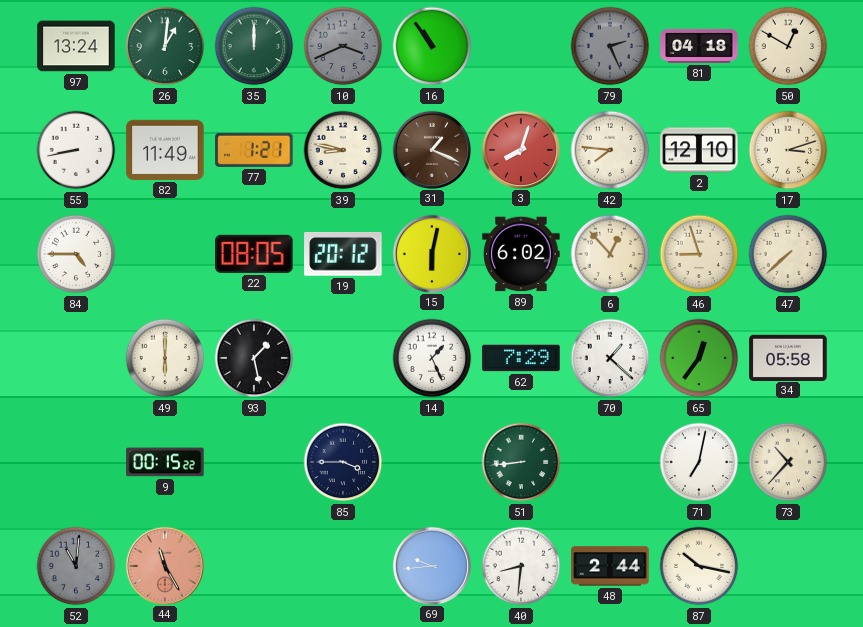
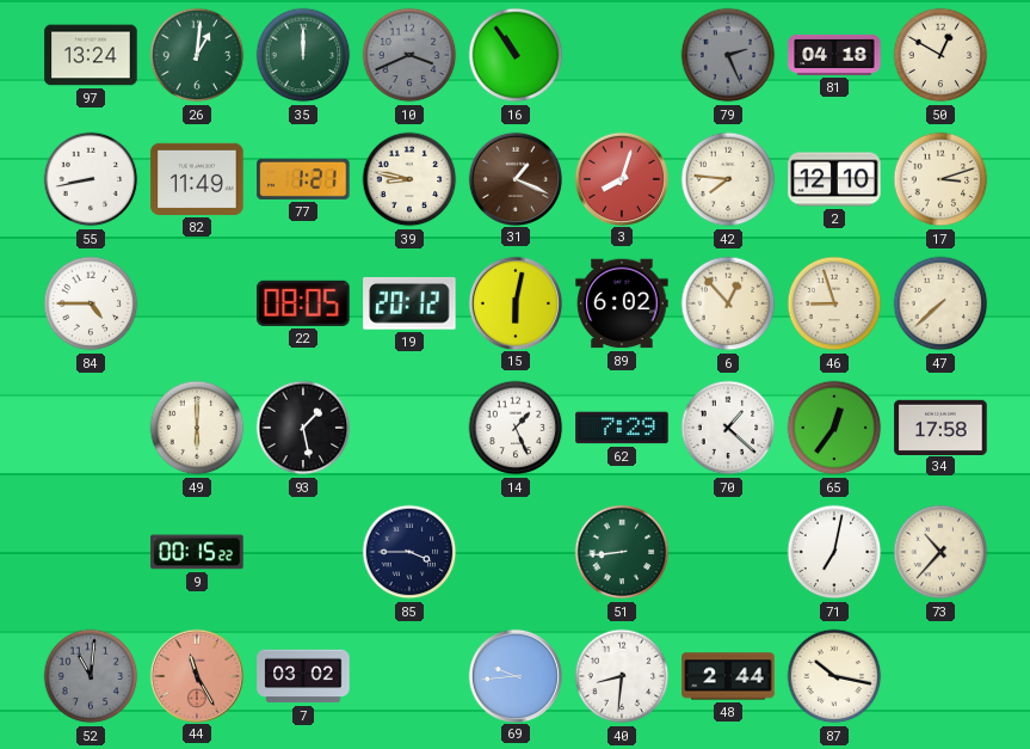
34: 05:58 -> 17:58
7: none -> 03:02
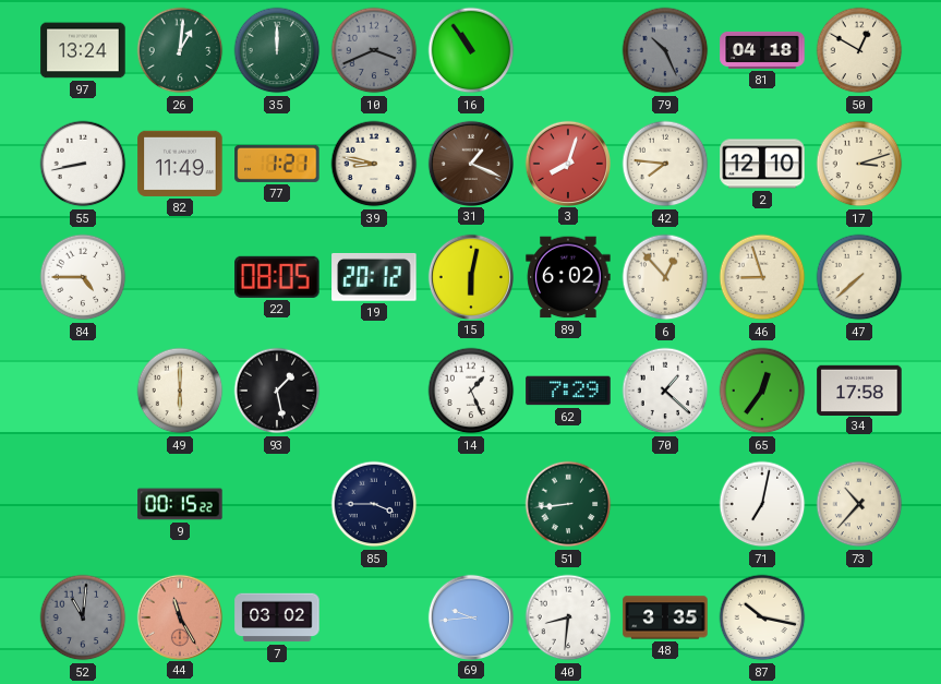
79: 2:26 -> 10:26
48: 2:44 -> 3:35
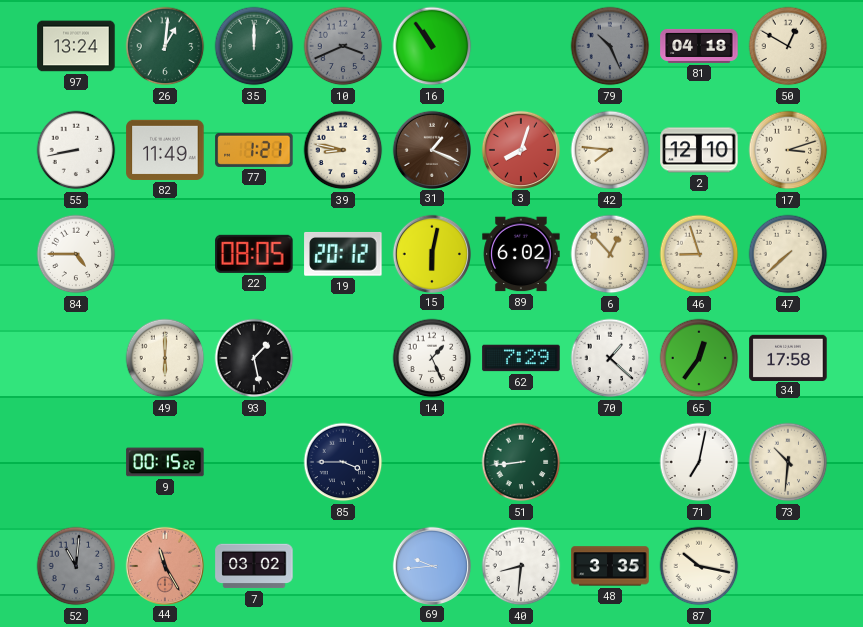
73: 10:37 -> 10:31
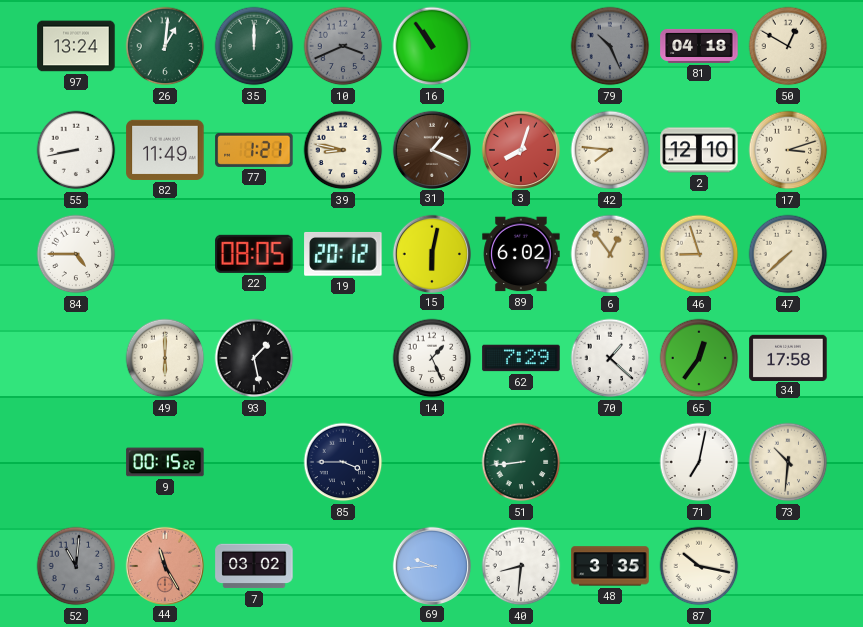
6: 12:53 -> 12:54
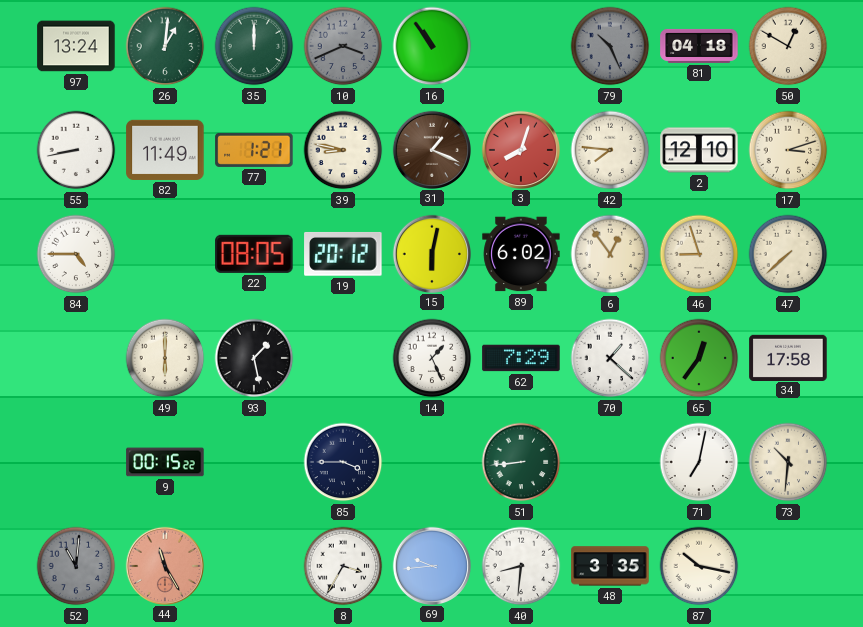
7: 03:02 -> none
8: none -> 3:35
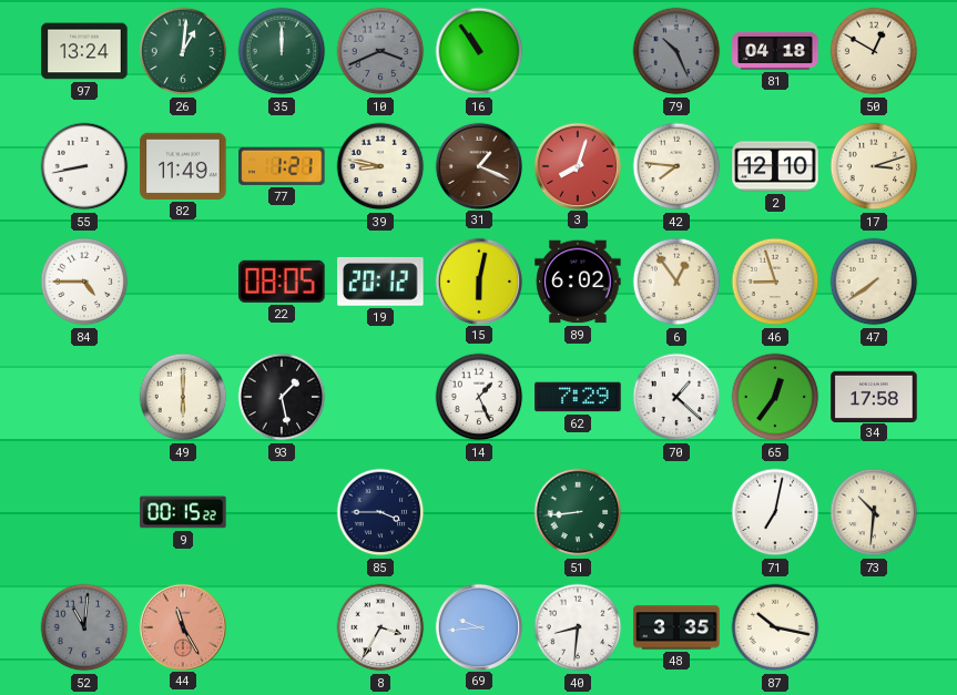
47: 7:38 -> 7:39
